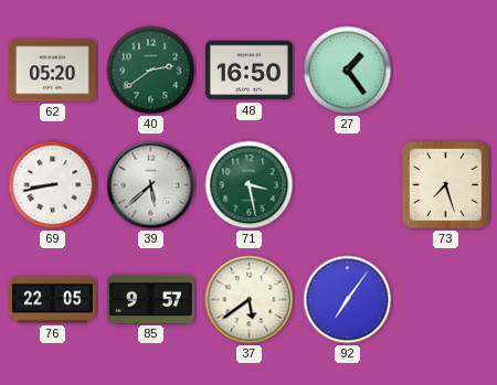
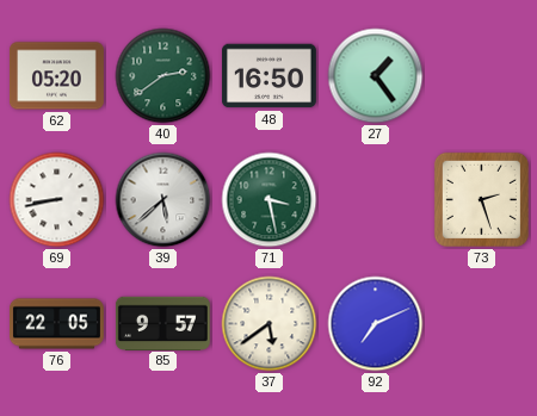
73: 7:27 -> 2:27
92: 7:06 -> 7:11
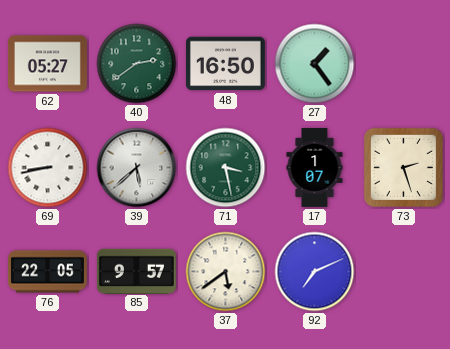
62: 05:20 -> 05:27
17: none -> 1:07
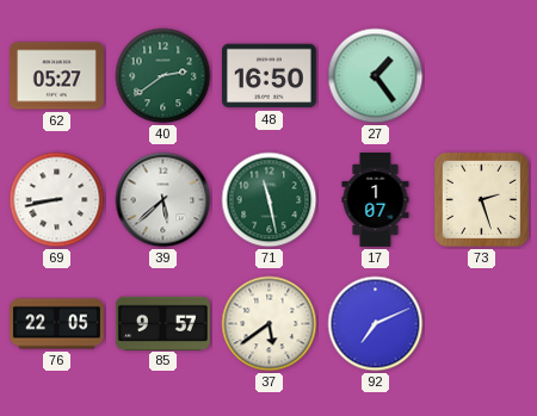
71: 3:28 -> 11:28
